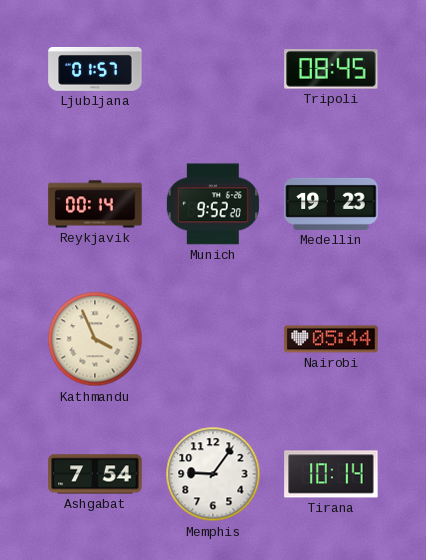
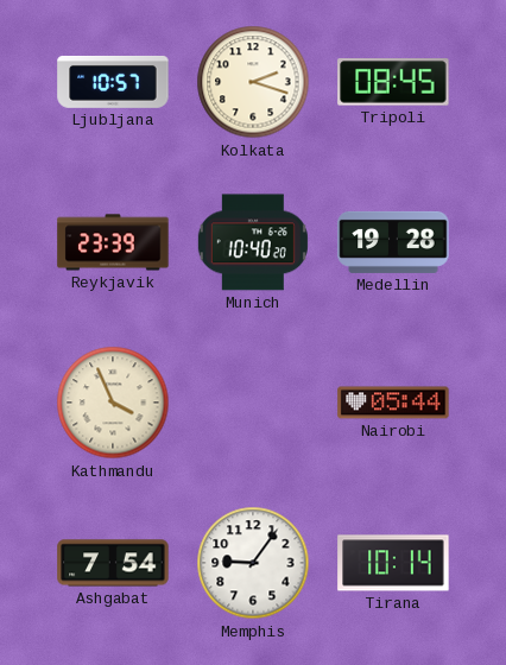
Ljubljana: 01:57 -> 10:57
Kolkata: none -> 2:18
Reykjavik: 00:14 -> 23:39
Munich: 9:52 -> 10:40
Medellin: 19:23 -> 19:28
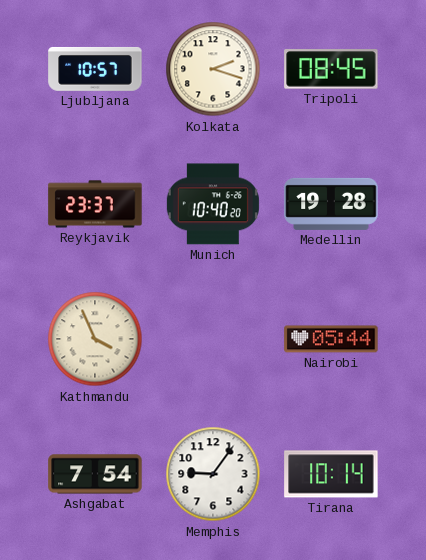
Reykjavik: 23:39 -> 23:37
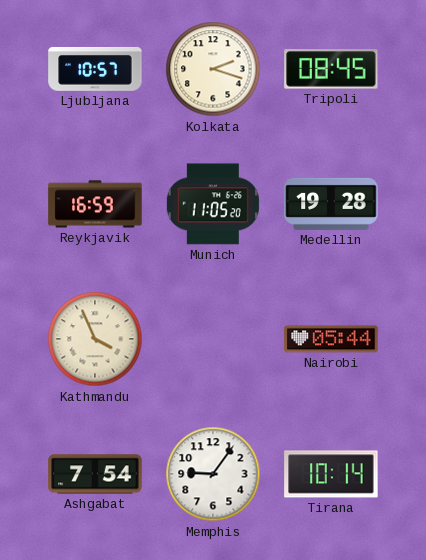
Reykjavik: 23:37 -> 16:59
Munich: 10:40 -> 11:05
